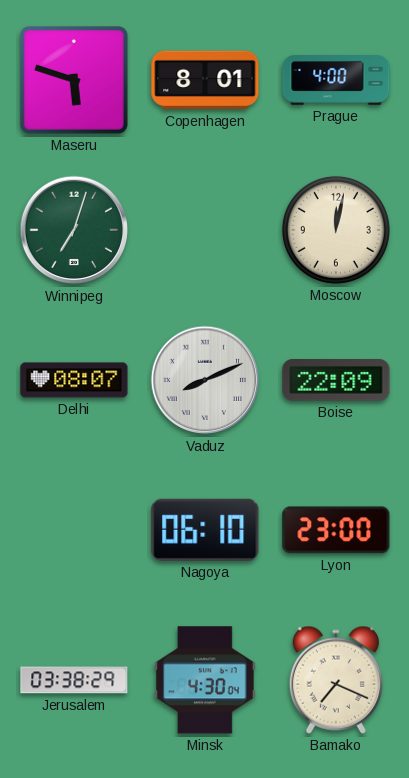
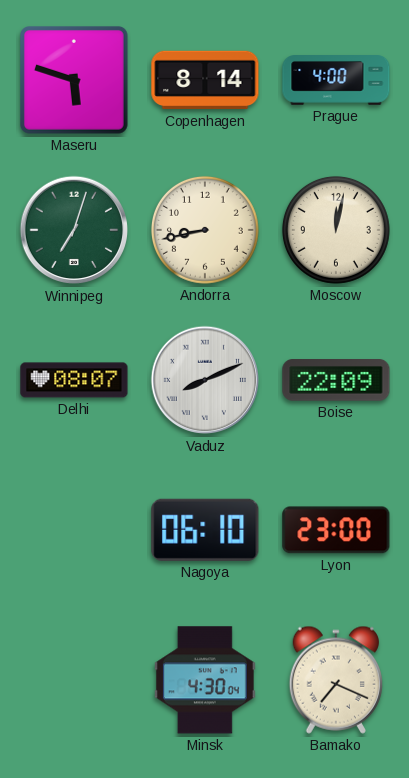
Copenhagen: 8:01 -> 8:14
Andorra: none -> 8:43
Jerusalem: 03:38 -> none
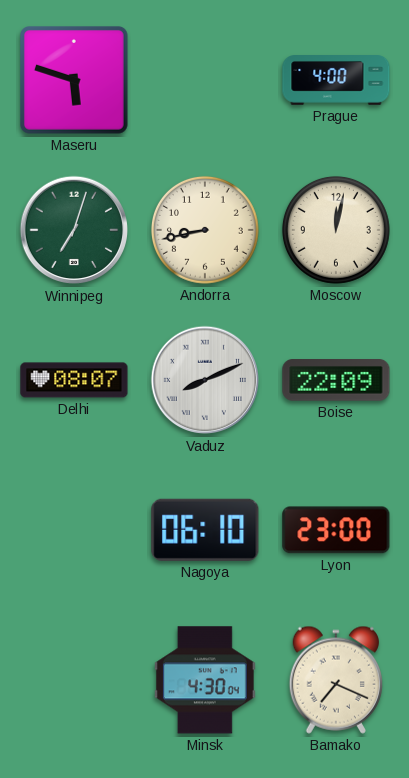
Copenhagen: 8:14 -> none
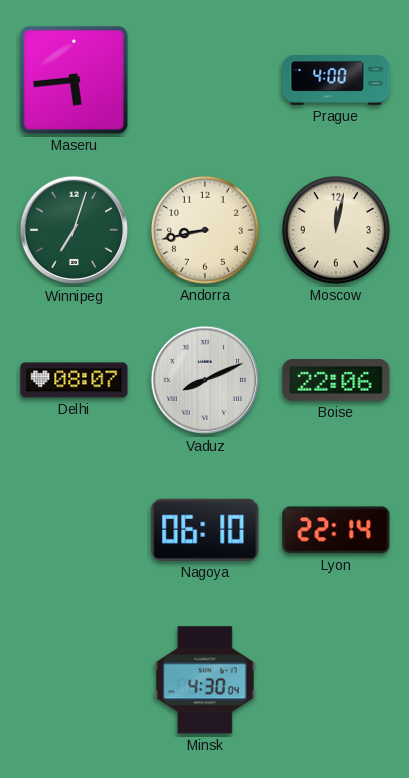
Maseru: 5:48 -> 5:44
Boise: 22:09 -> 22:06
Lyon: 23:00 -> 22:14
Bamako: 7:19 -> none
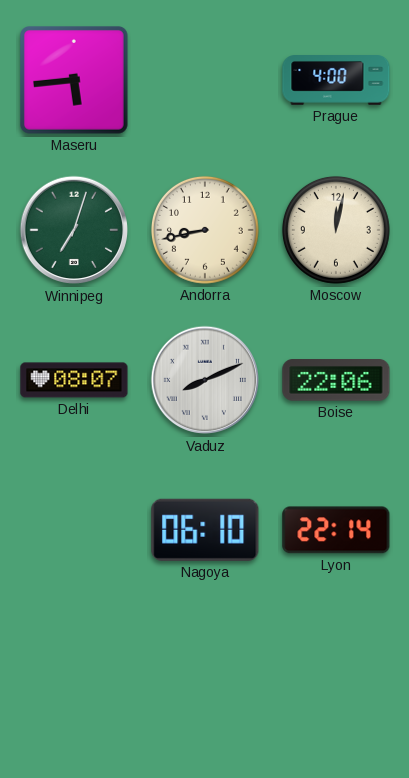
Minsk: 4:30 -> none
